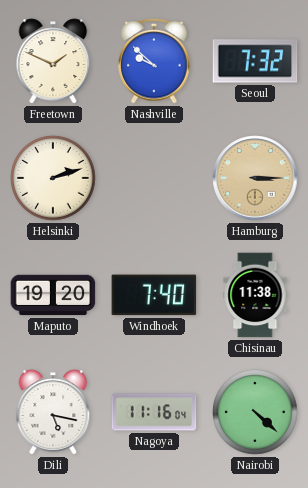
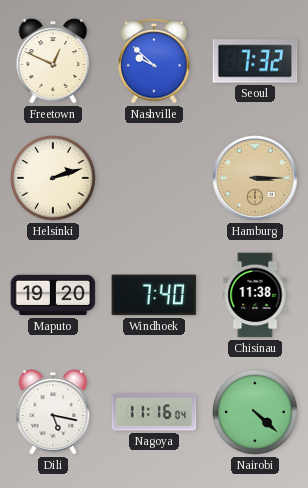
Freetown: 1:49 -> 12:49
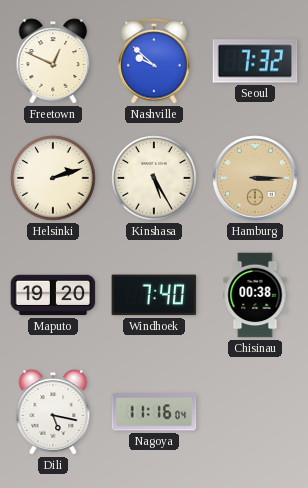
Kinshasa: none -> 5:25
Chisinau: 11:38 -> 00:38
Nairobi: 4:22 -> none
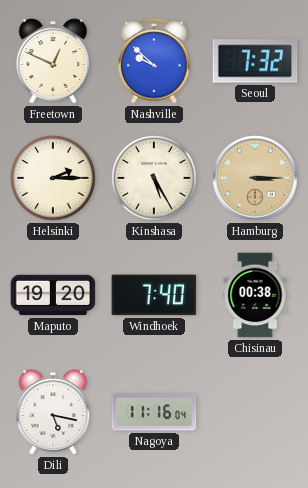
Helsinki: 2:12 -> 2:15
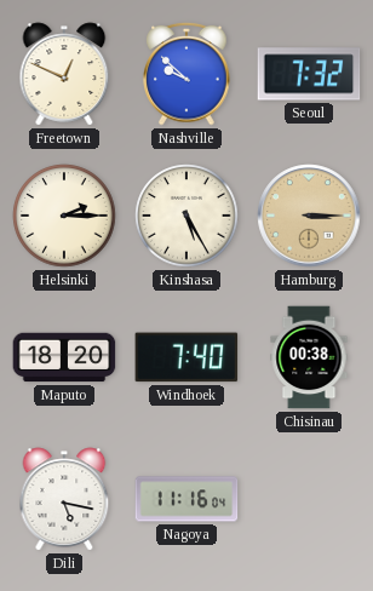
Maputo: 19:20 -> 18:20
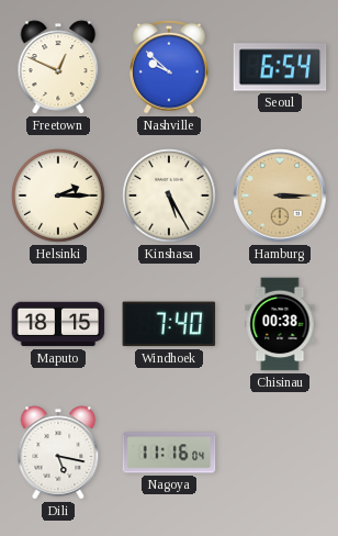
Seoul: 7:32 -> 6:54
Maputo: 18:20 -> 18:15
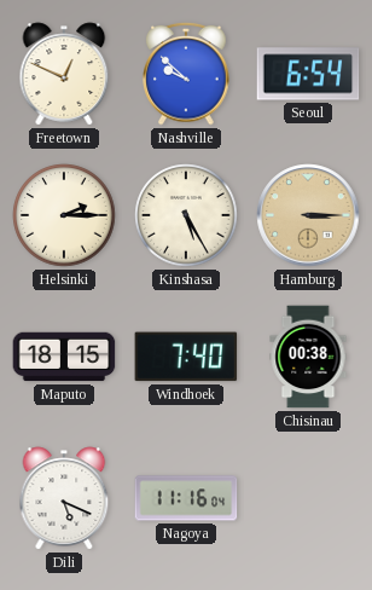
Dili: 5:17 -> 5:19
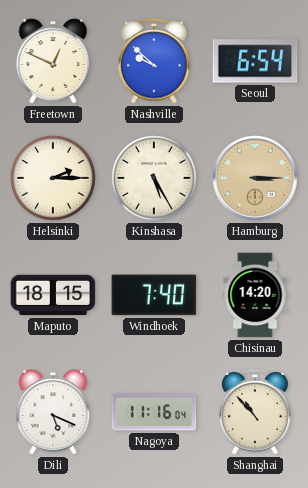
Chisinau: 00:38 -> 14:20
Shanghai: none -> 10:53
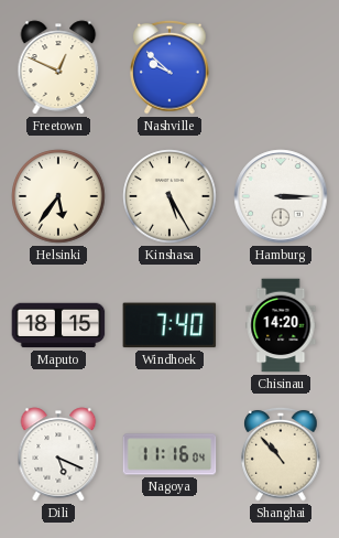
Seoul: 6:54 -> none
Helsinki: 2:15 -> 5:36
Hamburg dial: champagne -> white
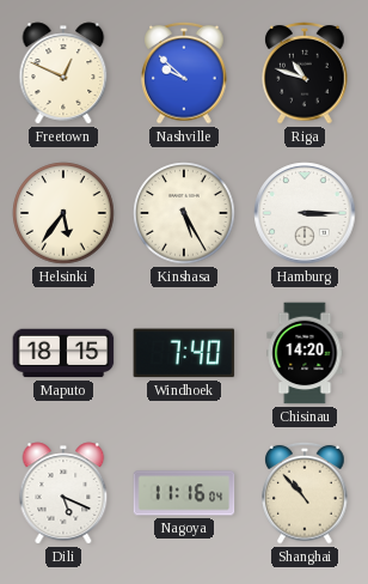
Riga: none -> 10:48
